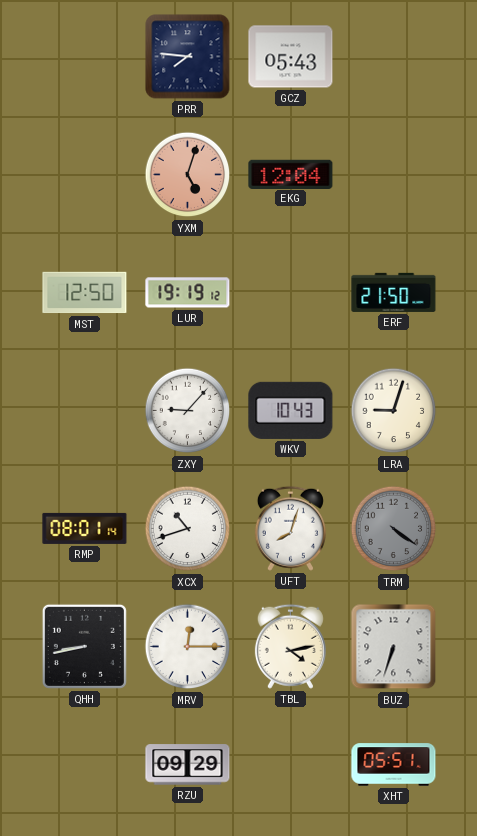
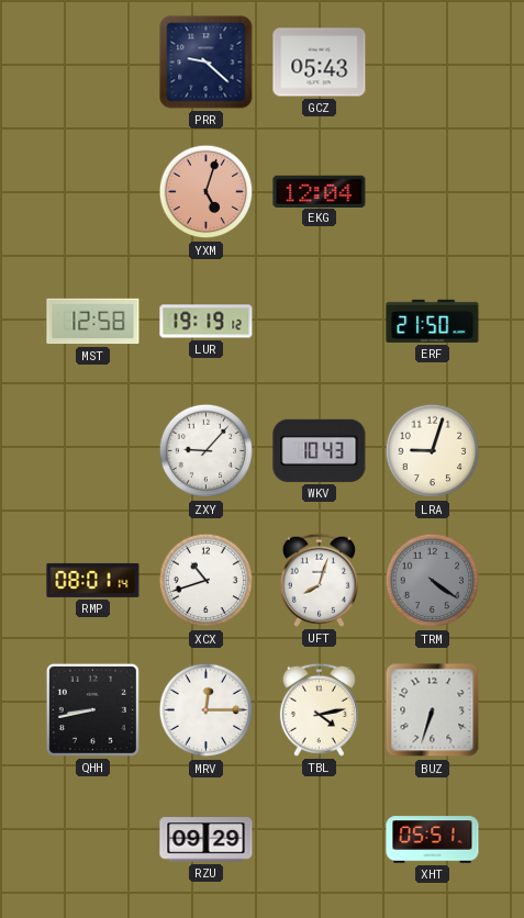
PRR: 7:46 -> 9:22
MST: 12:50 -> 12:58
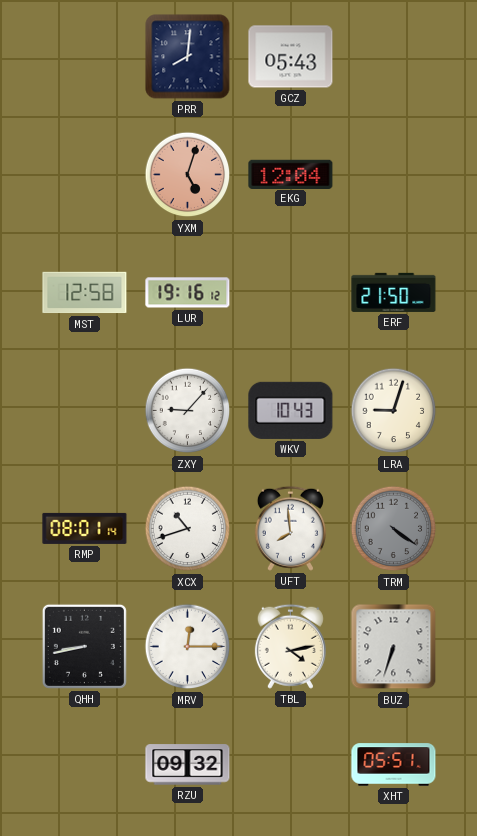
PRR: 9:22 -> 8:01
LUR: 19:19 -> 19:16
UFT: 8:03 -> 7:59
RZU: 09:29 -> 09:32
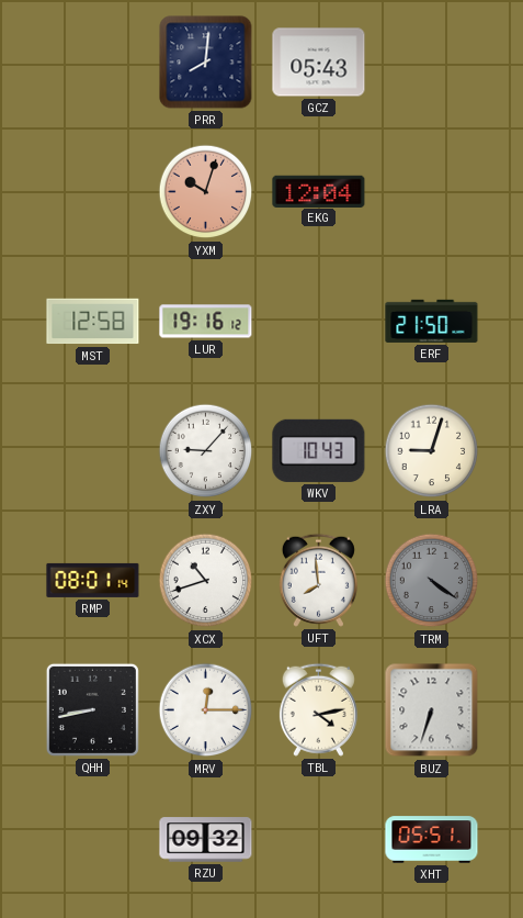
YXM: 5:03 -> 10:03
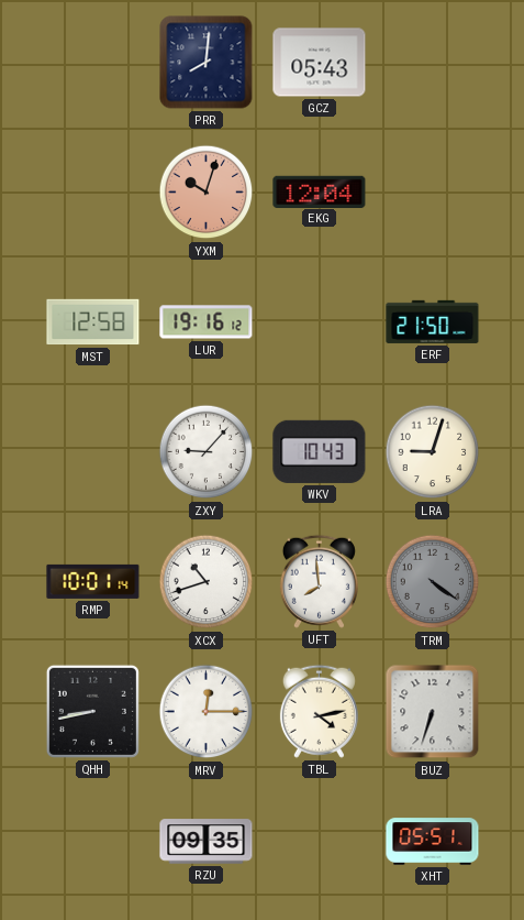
RMP: 08:01 -> 10:01
RZU: 09:32 -> 09:35
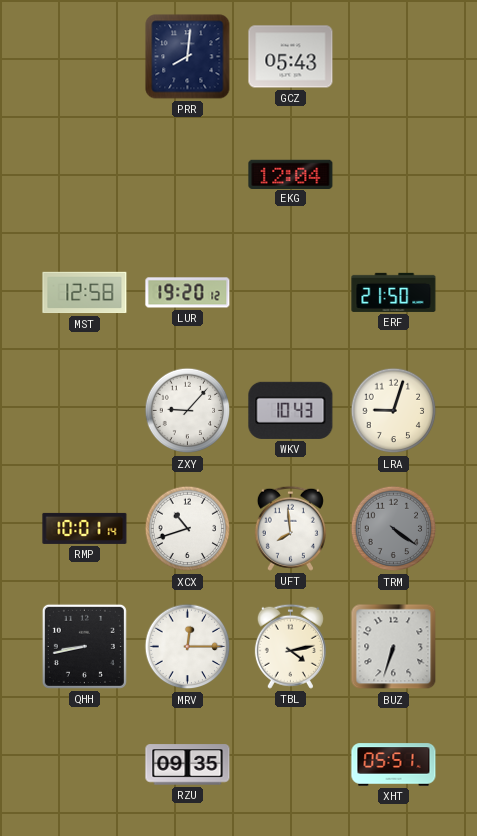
YXM: 10:03 -> none
LUR: 19:16 -> 19:20
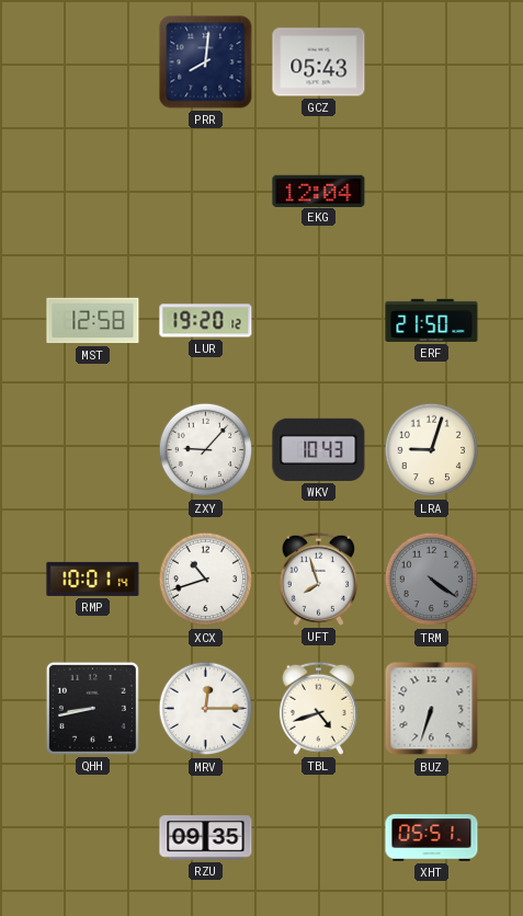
UFT: 7:59 -> 7:57
TBL: 4:13 -> 4:42
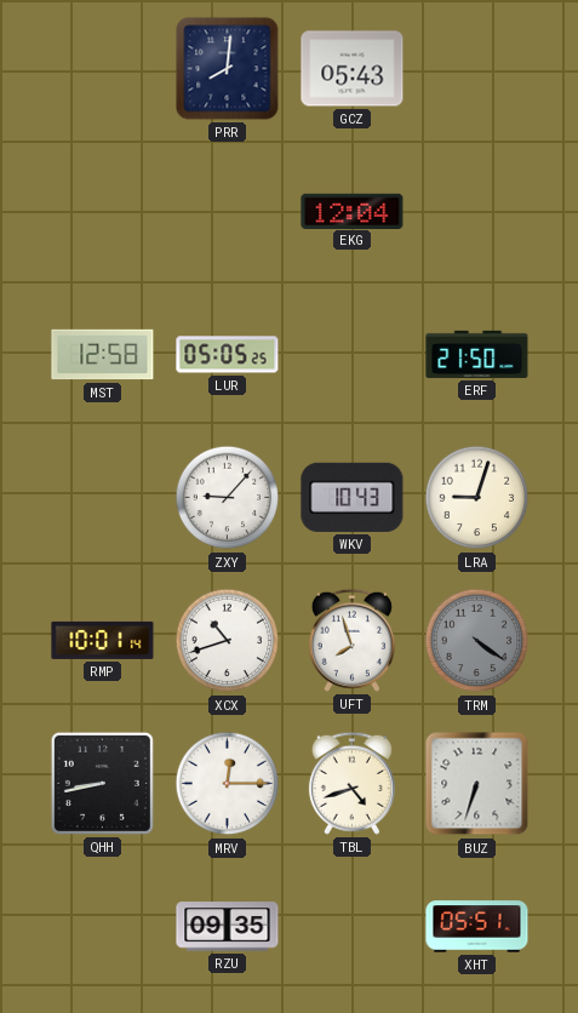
LUR: 19:20 -> 05:05
